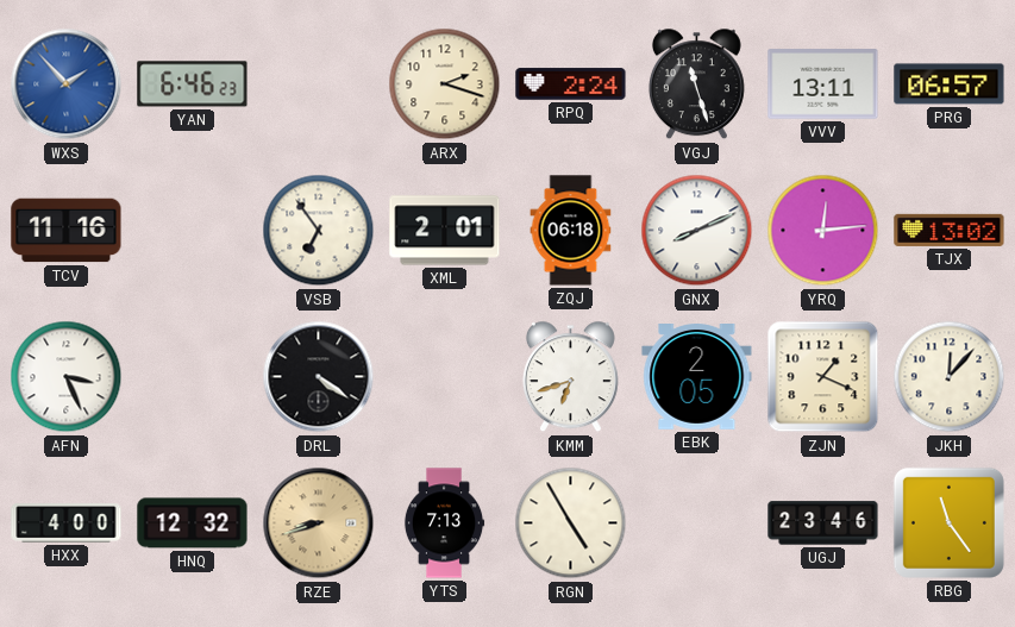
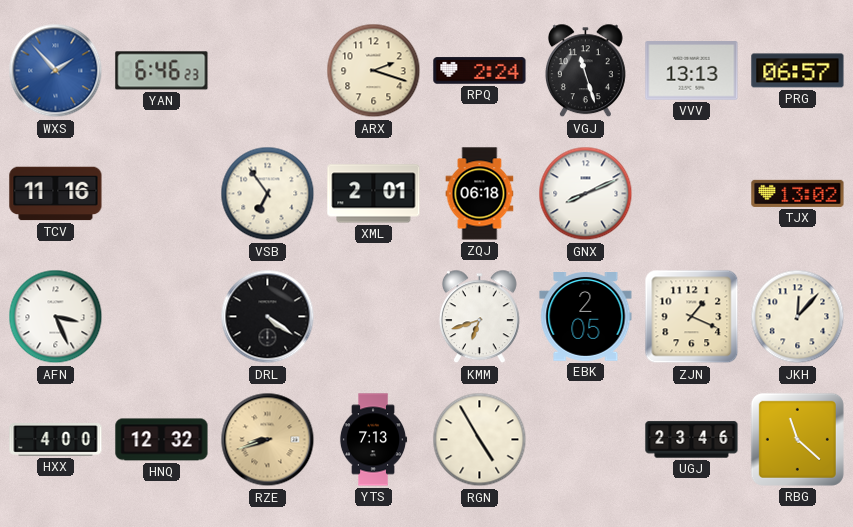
VVV: 13:11 -> 13:13
YRQ: 12:14 -> none
RBG: 11:24 -> 11:22
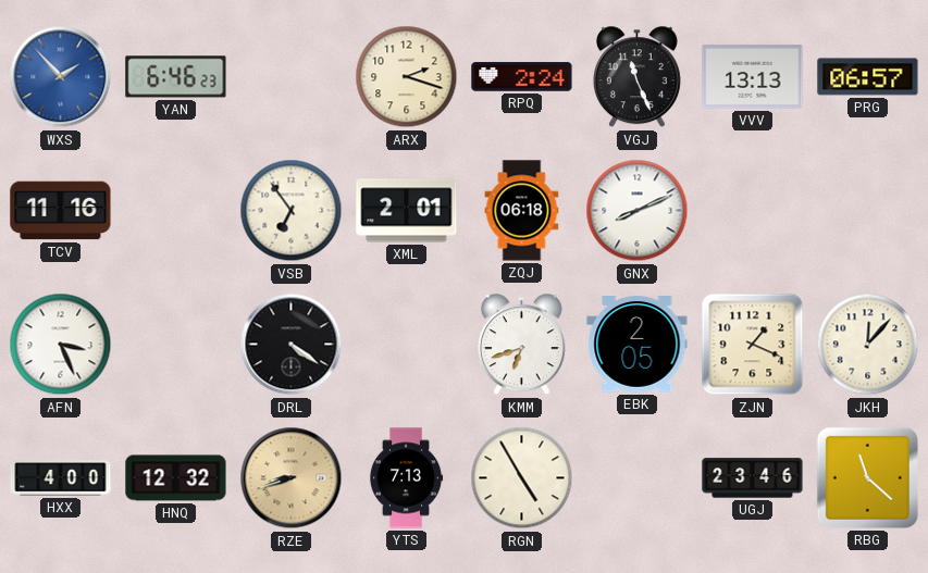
VGJ: 11:27 -> 11:26
TJX: 13:02 -> none
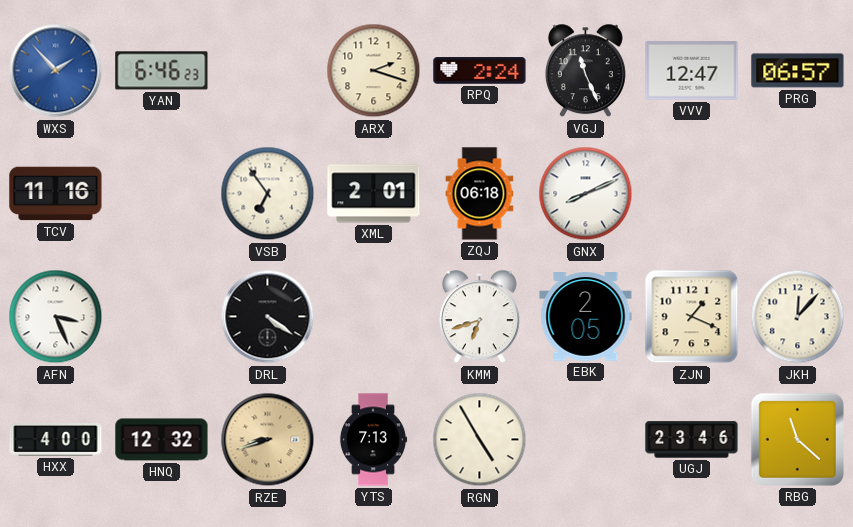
VVV: 13:13 -> 12:47
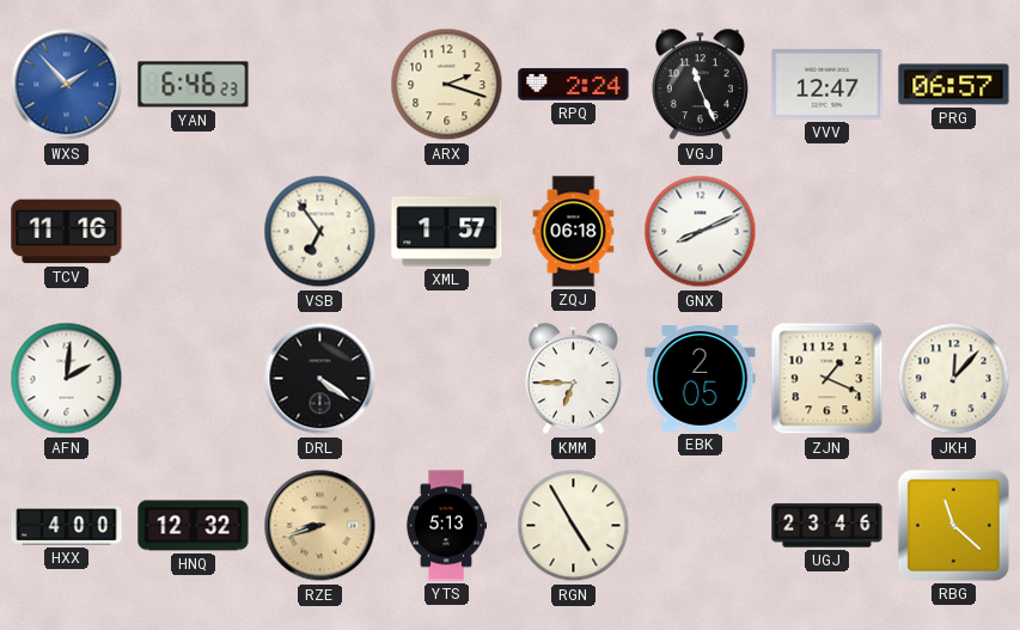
XML: 2:01 -> 1:57
AFN: 3:26 -> 2:01
KMM: 6:42 -> 6:45
YTS: 7:13 -> 5:13
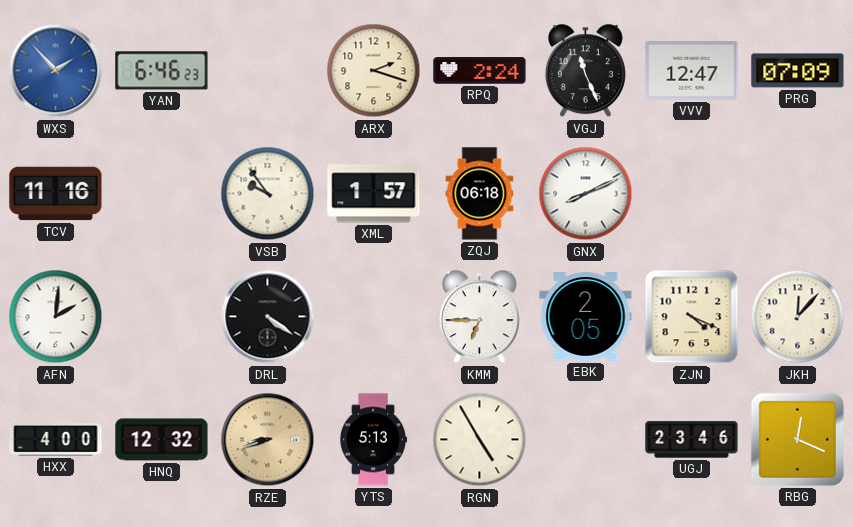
PRG: 06:57 -> 07:09
VSB: 6:54 -> 9:54
ZJN: 1:19 -> 4:19
RBG: 11:22 -> 12:19
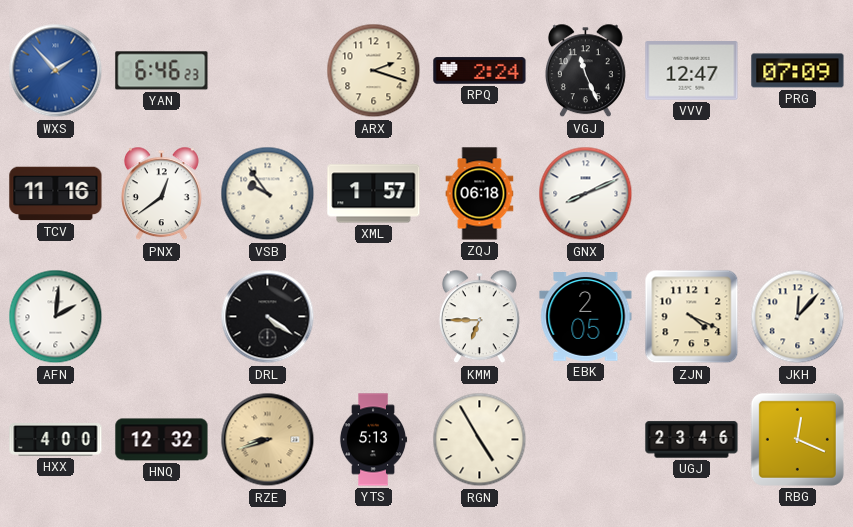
PNX: none -> 12:39
